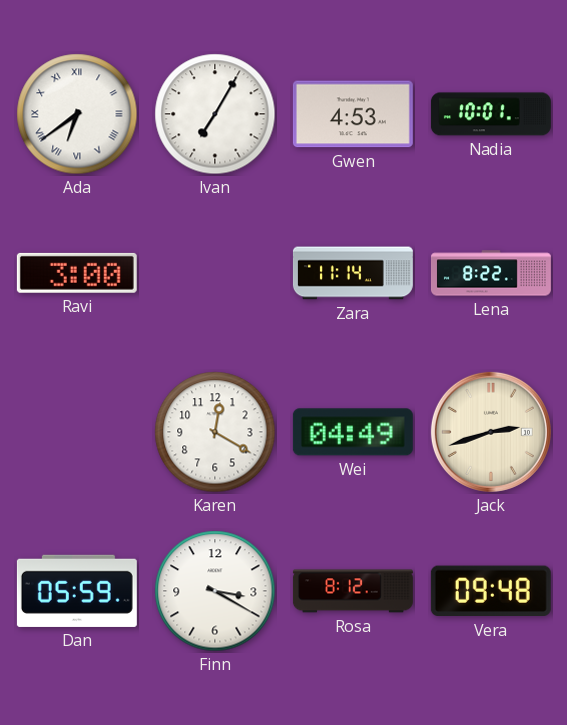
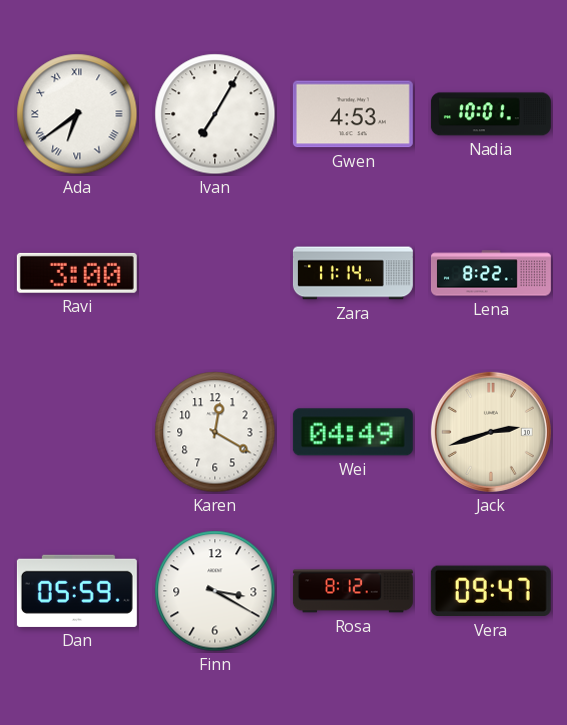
Vera: 09:48 -> 09:47
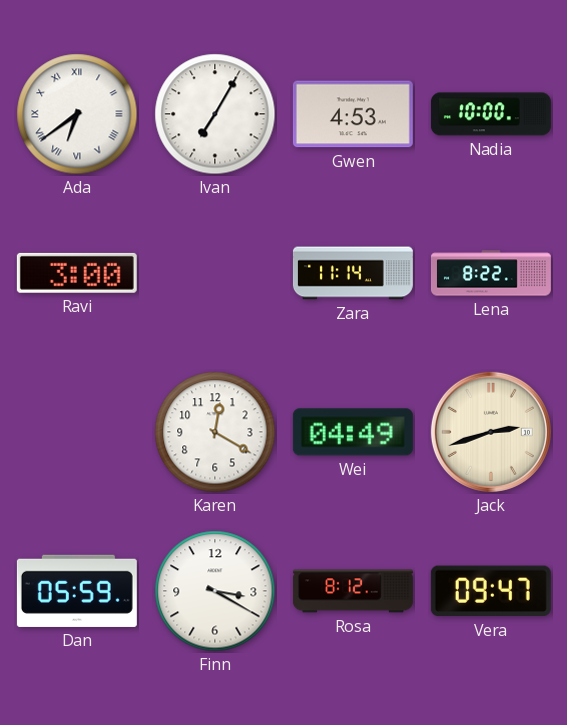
Nadia: 10:01 -> 10:00
